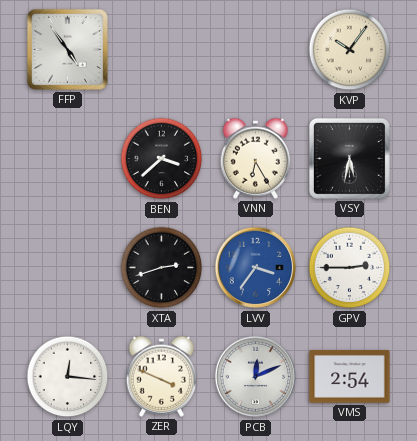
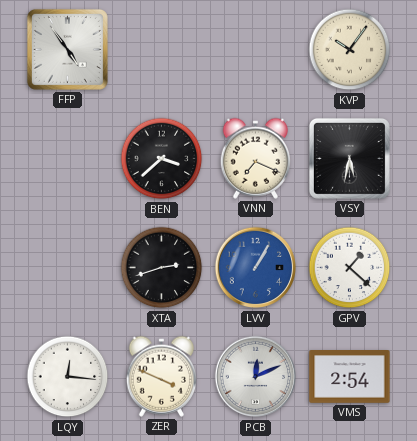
VNN: 6:25 -> 7:19
LVV: 3:36 -> 1:05
GPV: 2:45 -> 1:22
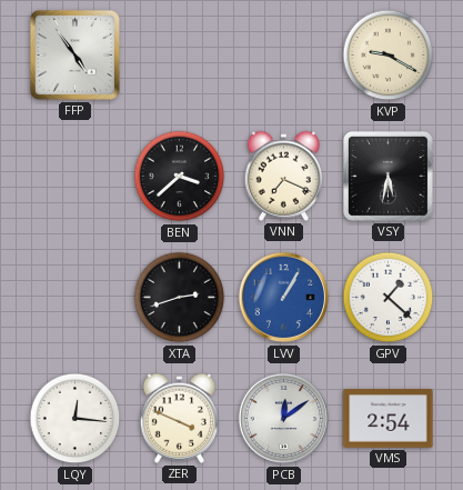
KVP: 10:06 -> 9:20
PCB: 12:11 -> 12:09
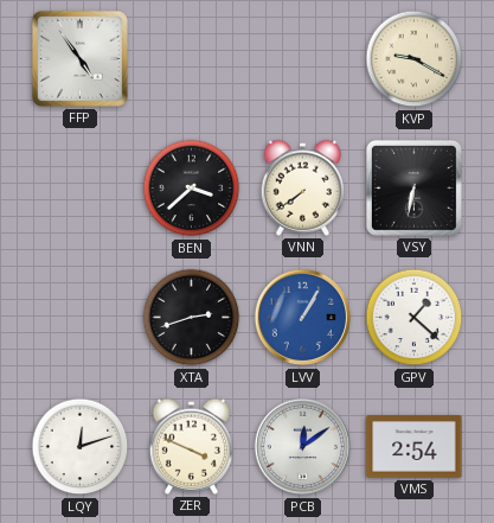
VNN: 7:19 -> 7:39
VSY: 5:32 -> 6:32
LQY: 12:16 -> 12:12
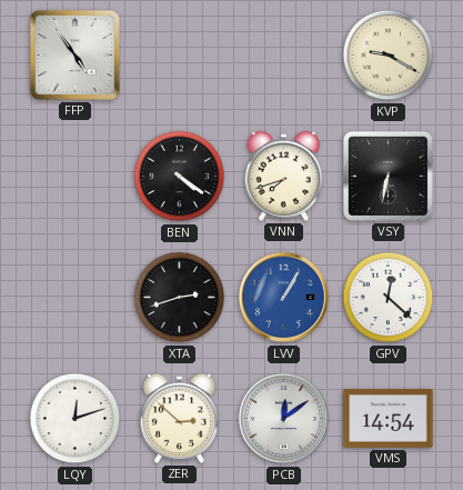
BEN: 3:38 -> 4:21
VNN: 7:39 -> 7:42
GPV: 1:22 -> 12:22
ZER: 3:49 -> 2:52
VMS: 2:54 -> 14:54
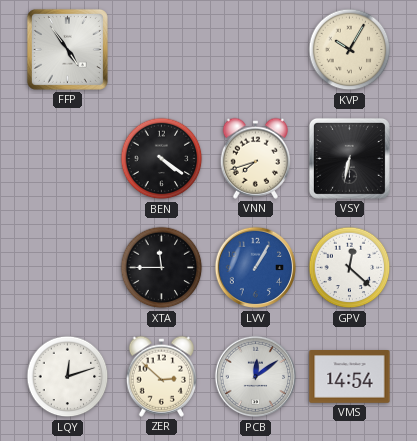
KVP: 9:20 -> 10:05
XTA: 2:42 -> 11:45
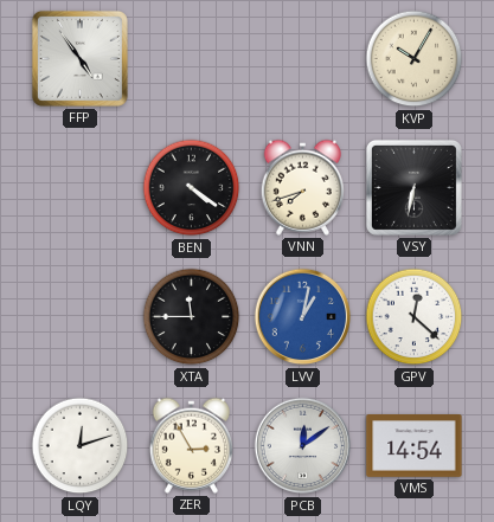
LVV: 1:05 -> 1:02
ZER: 2:52 -> 2:55
